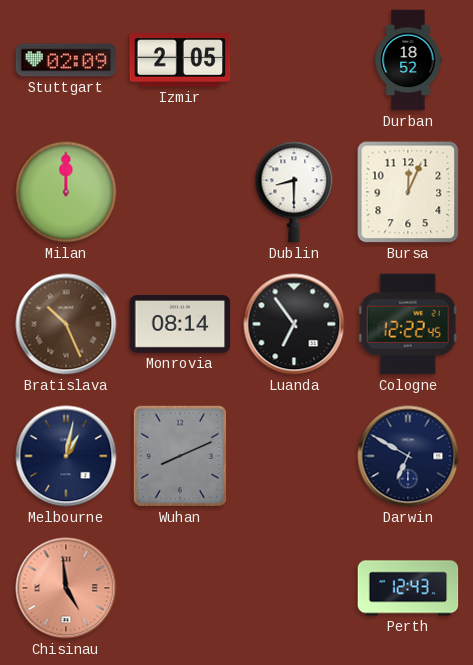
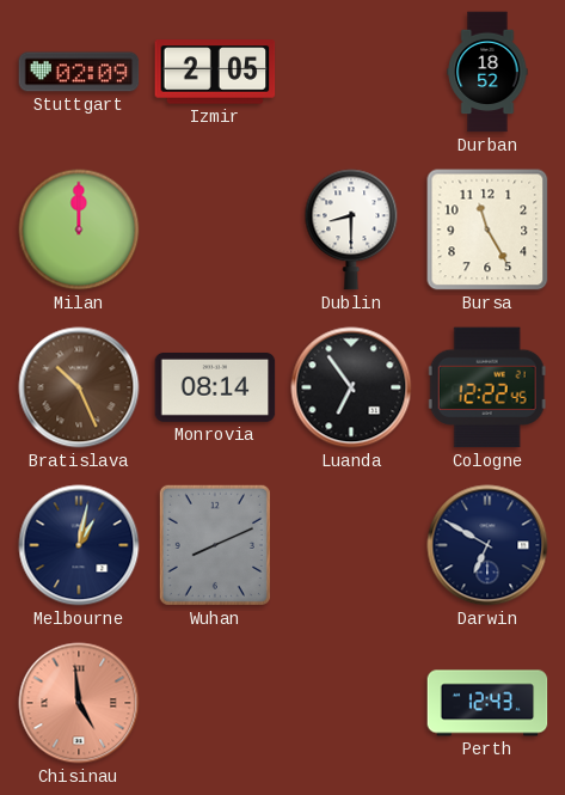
Bursa: 12:04 -> 11:25
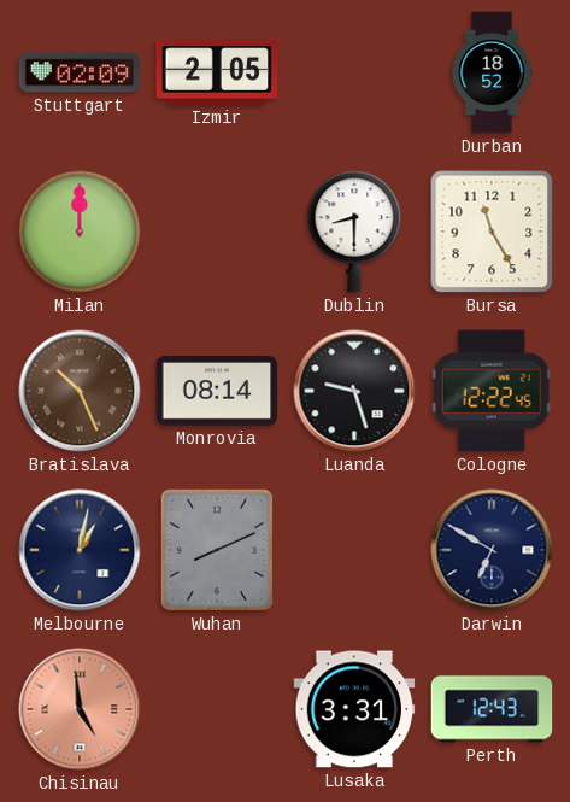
Luanda: 6:54 -> 9:27
Lusaka: none -> 3:31
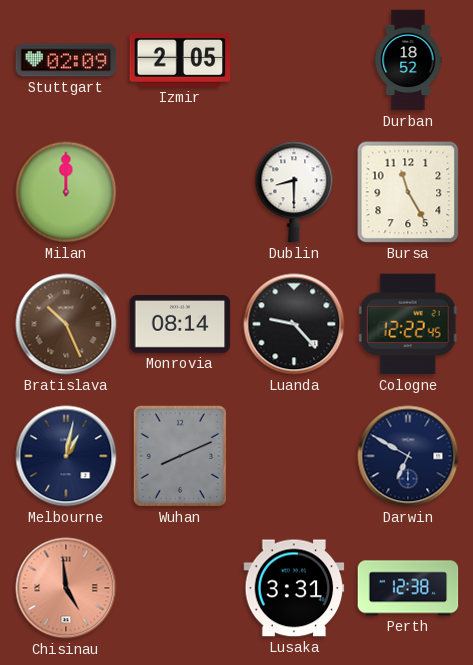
Luanda: 9:27 -> 9:23
Perth: 12:43 -> 12:38
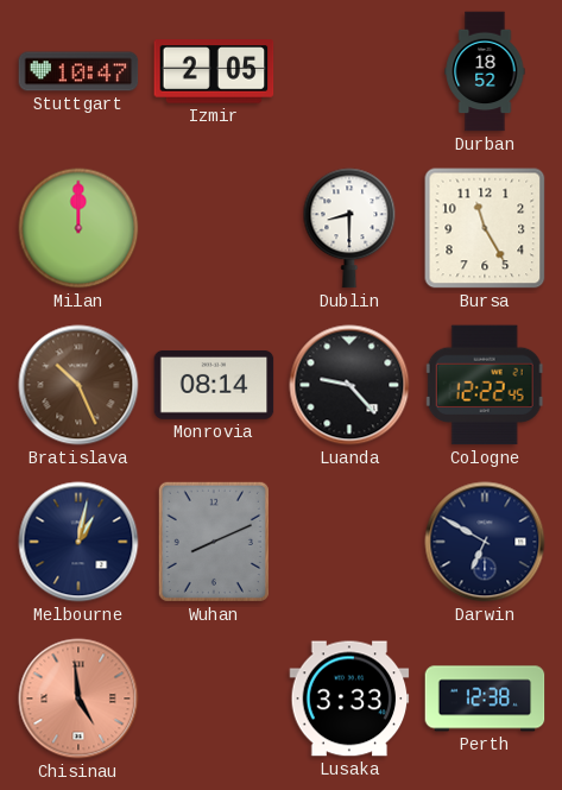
Stuttgart: 02:09 -> 10:47
Lusaka: 3:31 -> 3:33
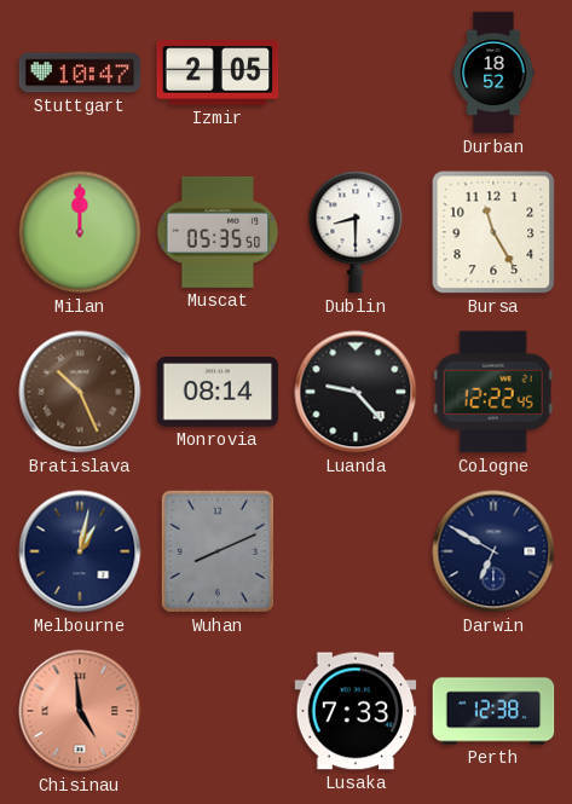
Muscat: none -> 05:35
Lusaka: 3:33 -> 7:33
